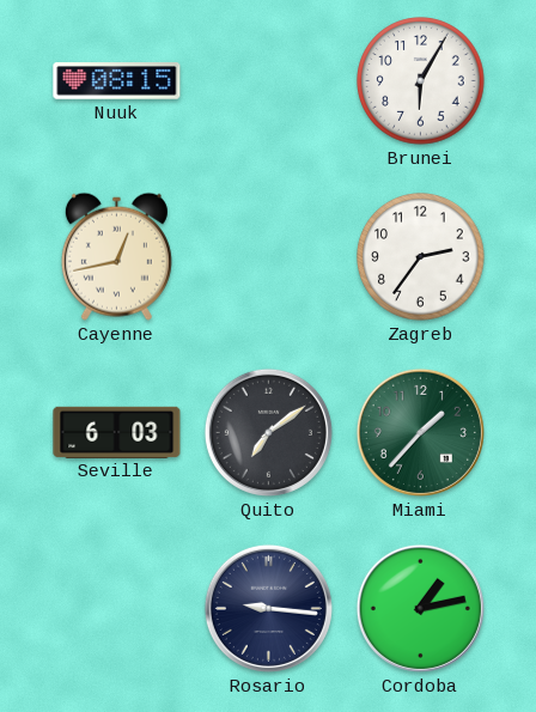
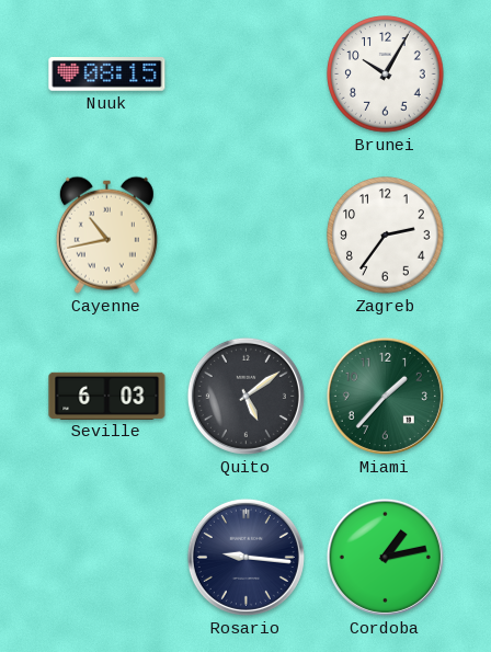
Brunei: 6:05 -> 10:05
Cayenne: 12:43 -> 10:43
Quito: 7:09 -> 5:09
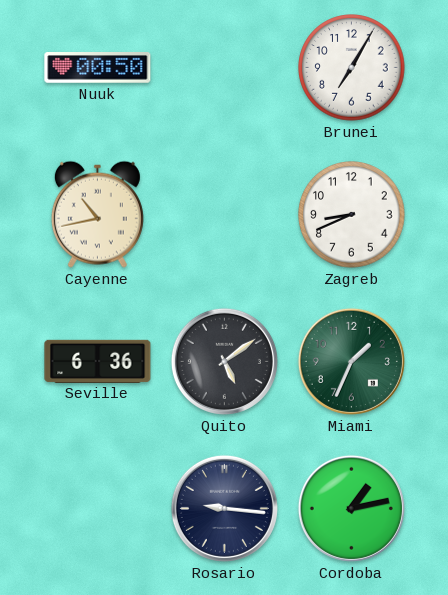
Nuuk: 08:15 -> 00:50
Brunei: 10:05 -> 7:05
Zagreb: 2:36 -> 8:41
Seville: 6:03 -> 6:36
Miami: 1:37 -> 1:34
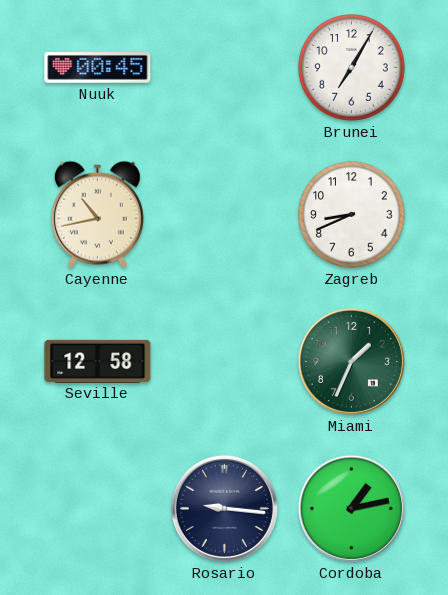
Nuuk: 00:50 -> 00:45
Seville: 6:36 -> 12:58
Quito: 5:09 -> none
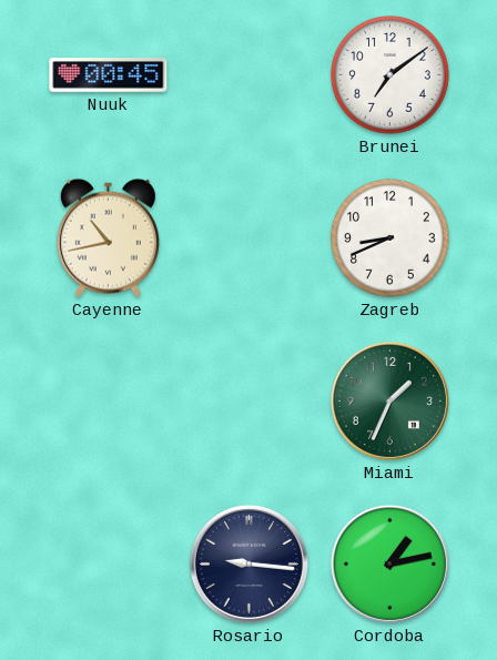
Brunei: 7:05 -> 7:09
Seville: 12:58 -> none
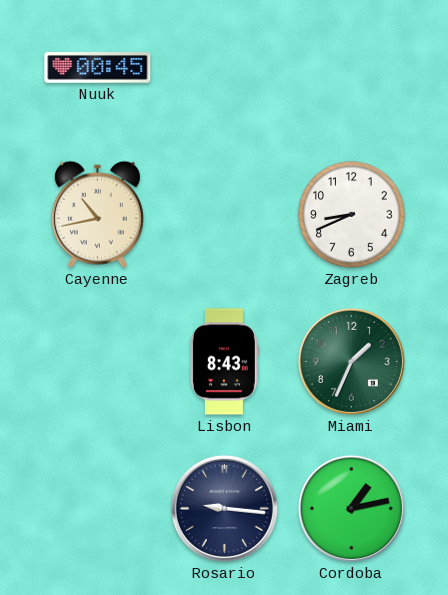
Brunei: 7:09 -> none
Lisbon: none -> 8:43
